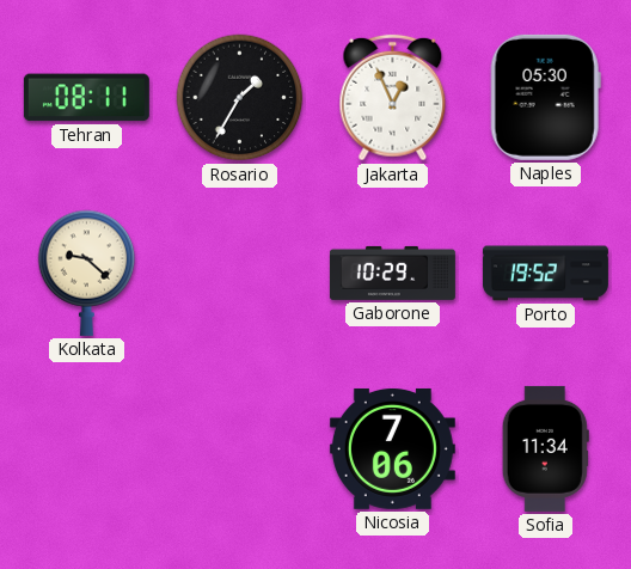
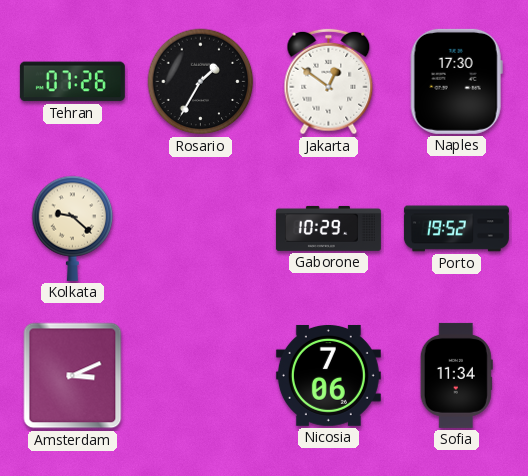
Tehran: 08:11 -> 07:26
Jakarta: 12:56 -> 12:51
Naples: 05:30 -> 17:30
Amsterdam: none -> 3:11
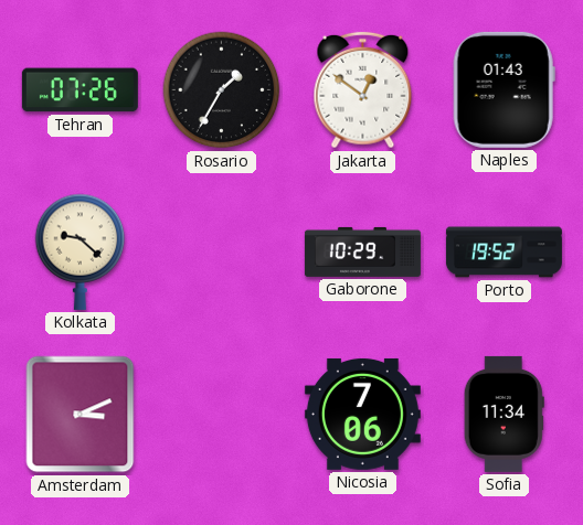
Naples: 17:30 -> 01:43
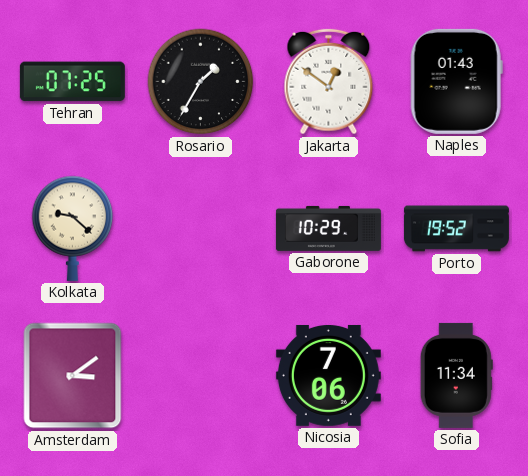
Tehran: 07:26 -> 07:25
Amsterdam: 3:11 -> 3:09
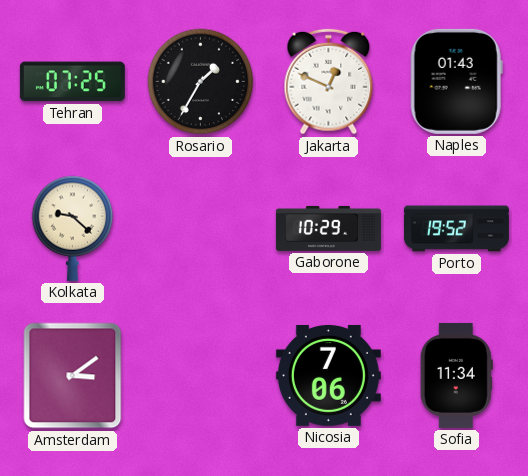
Jakarta: 12:51 -> 12:49
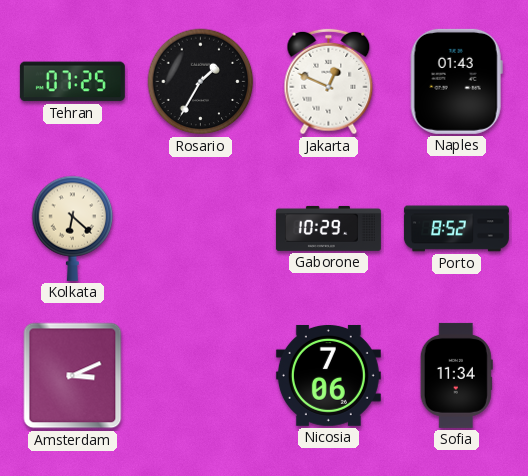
Kolkata: 9:22 -> 6:22
Porto: 19:52 -> 8:52
Amsterdam: 3:09 -> 3:11
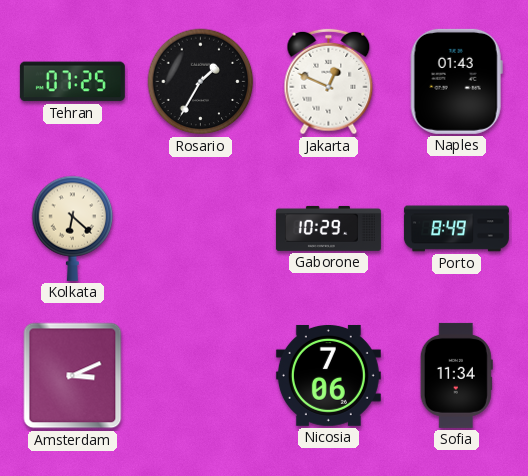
Porto: 8:52 -> 8:49
